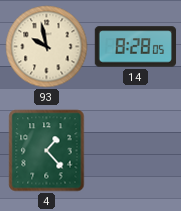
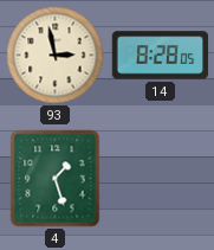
93: 9:58 -> 2:58
4: 1:23 -> 1:27
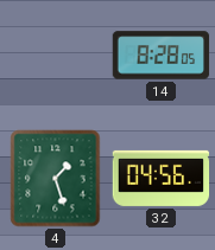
93: 2:58 -> none
32: none -> 04:56
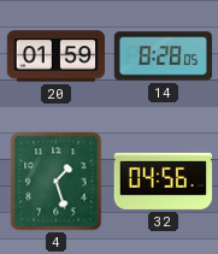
20: none -> 01:59
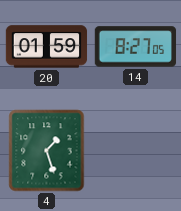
14: 8:28 -> 8:27
32: 04:56 -> none
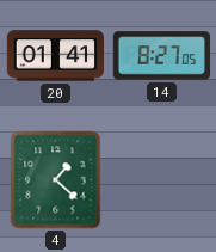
20: 01:59 -> 01:41
4: 1:27 -> 1:22
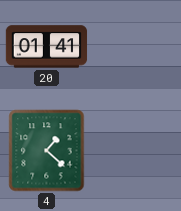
14: 8:27 -> none
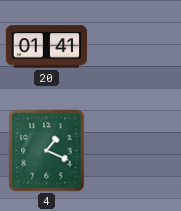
4: 1:22 -> 1:19
